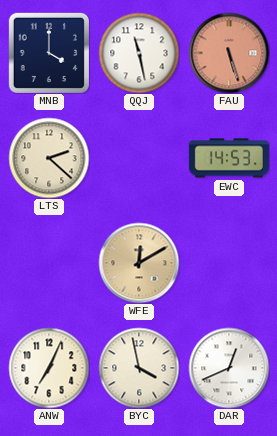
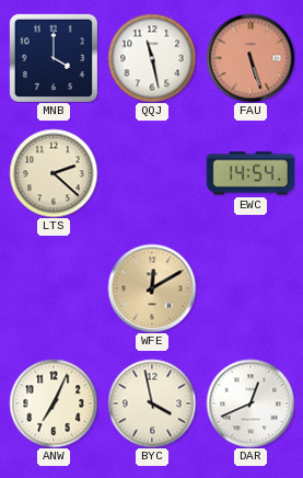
EWC: 14:53 -> 14:54
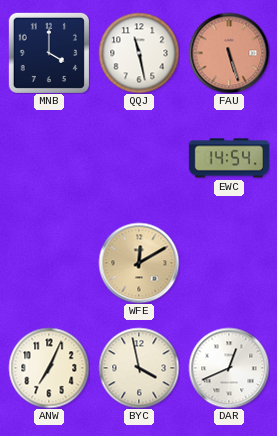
LTS: 2:22 -> none
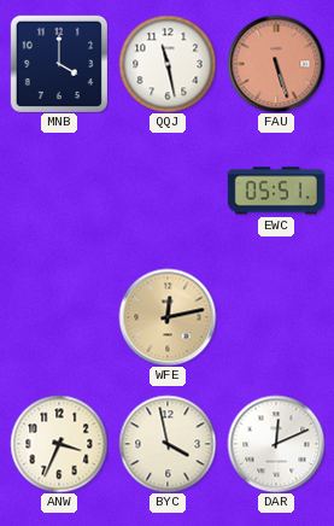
EWC: 14:54 -> 05:51
WFE: 12:10 -> 12:13
ANW: 7:04 -> 3:34
DAR: 12:41 -> 12:11
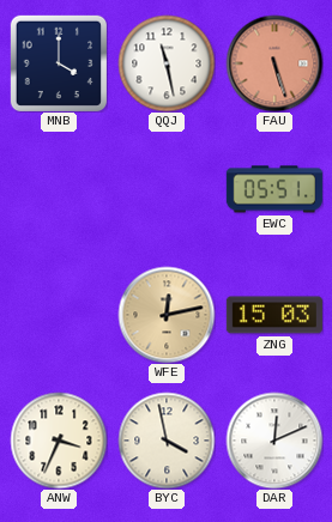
ZNG: none -> 15:03
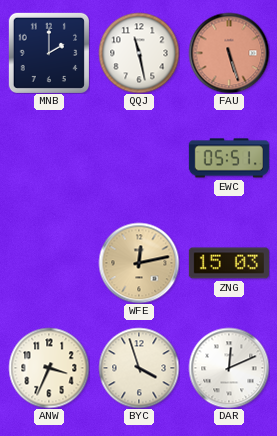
MNB: 4:00 -> 2:00
BYC: 3:58 -> 3:57
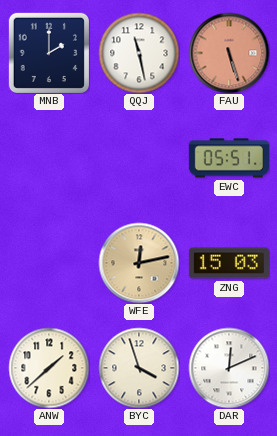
ANW: 3:34 -> 1:38
